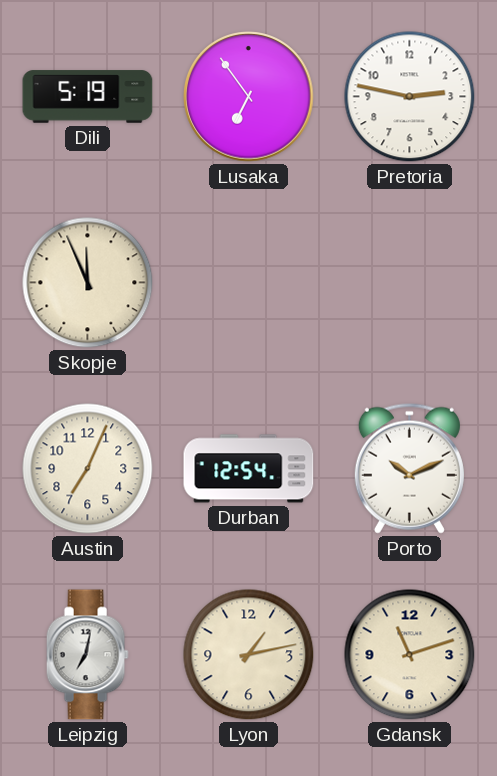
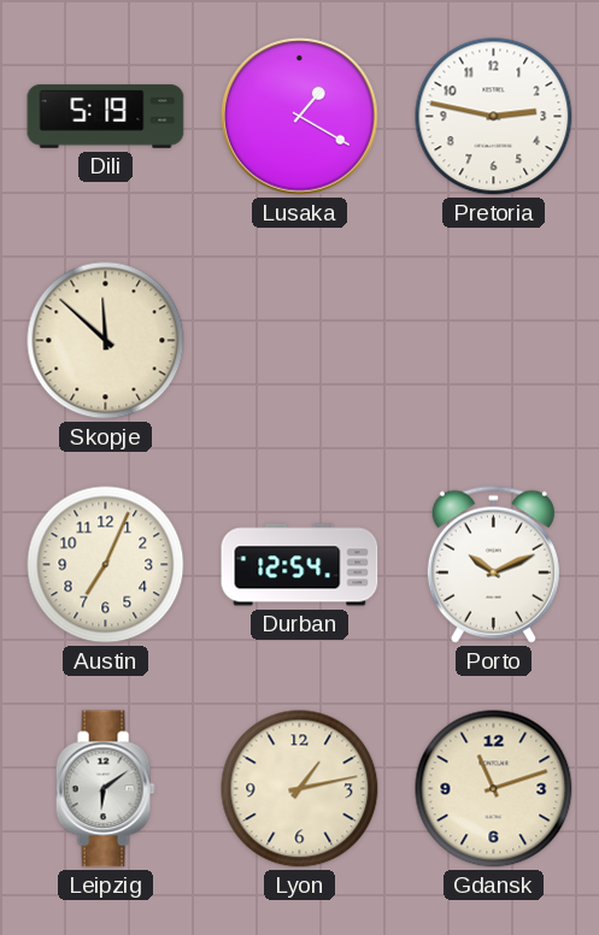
Lusaka: 6:54 -> 1:20
Skopje: 11:56 -> 11:52
Leipzig: 7:02 -> 6:09
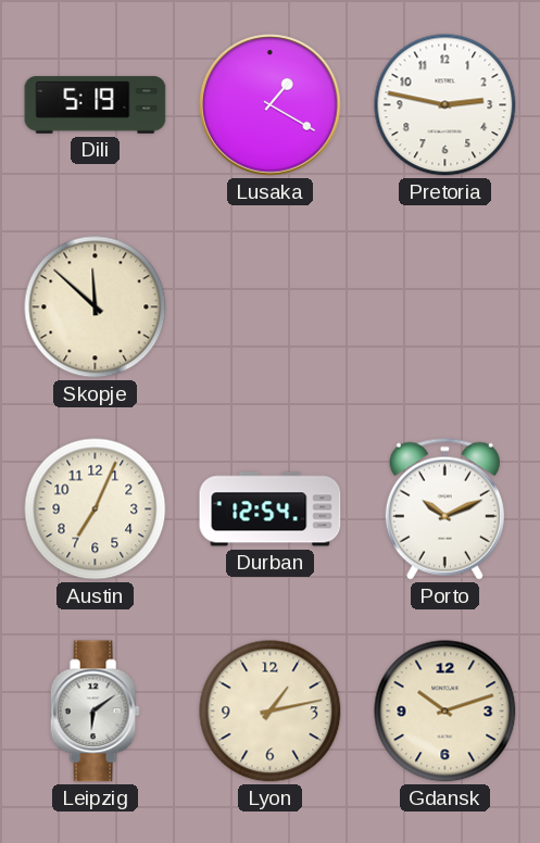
Gdansk: 11:12 -> 10:12
